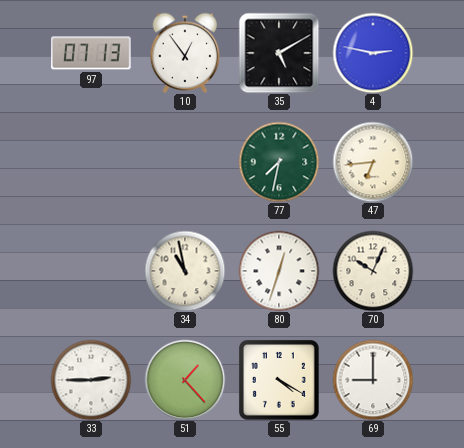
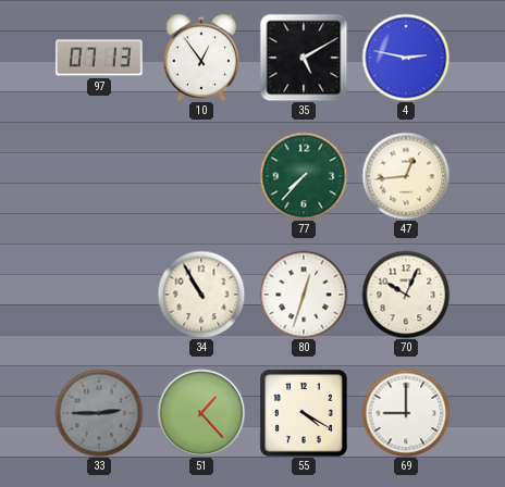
77: 7:32 -> 7:37
47: 6:44 -> 12:44
34: 10:58 -> 10:55
33 dial: white -> grey
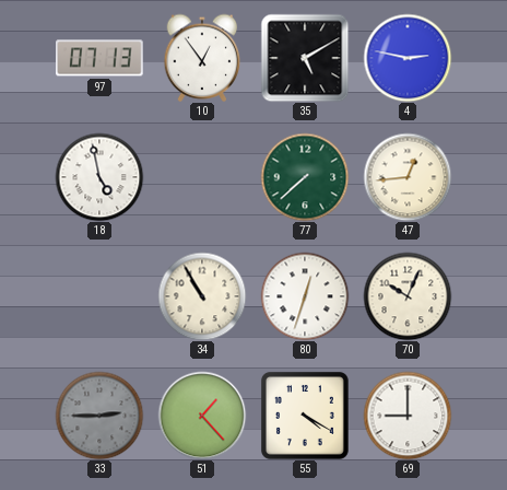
18: none -> 4:58
77: 7:37 -> 7:38
